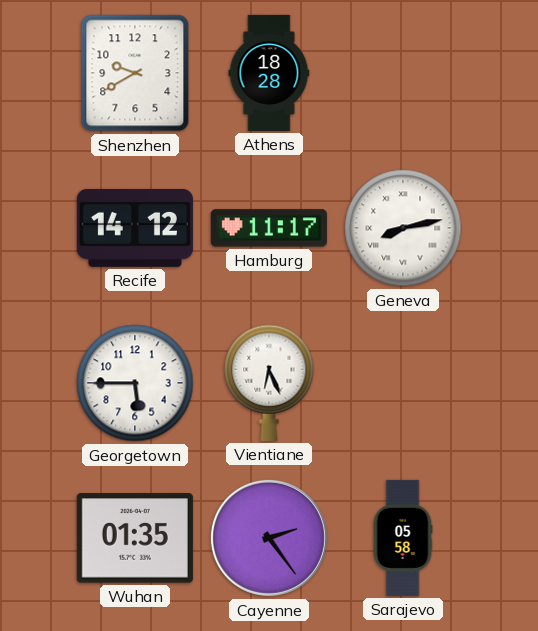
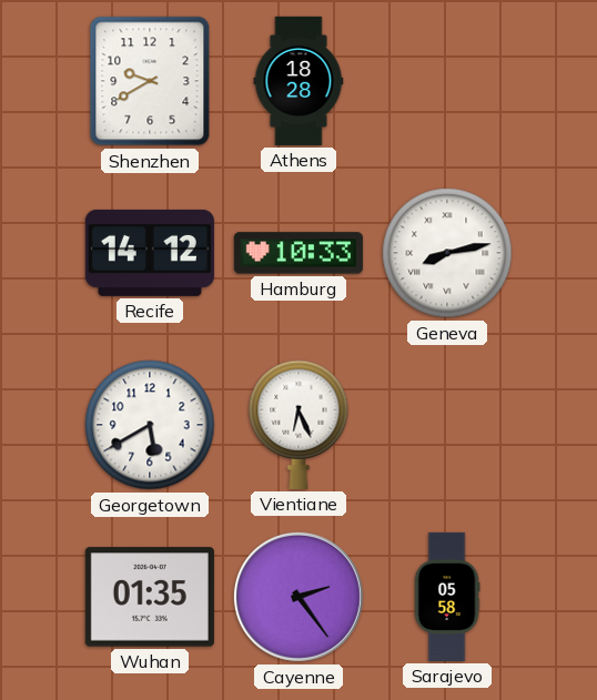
Hamburg: 11:17 -> 10:33
Georgetown: 5:45 -> 5:40
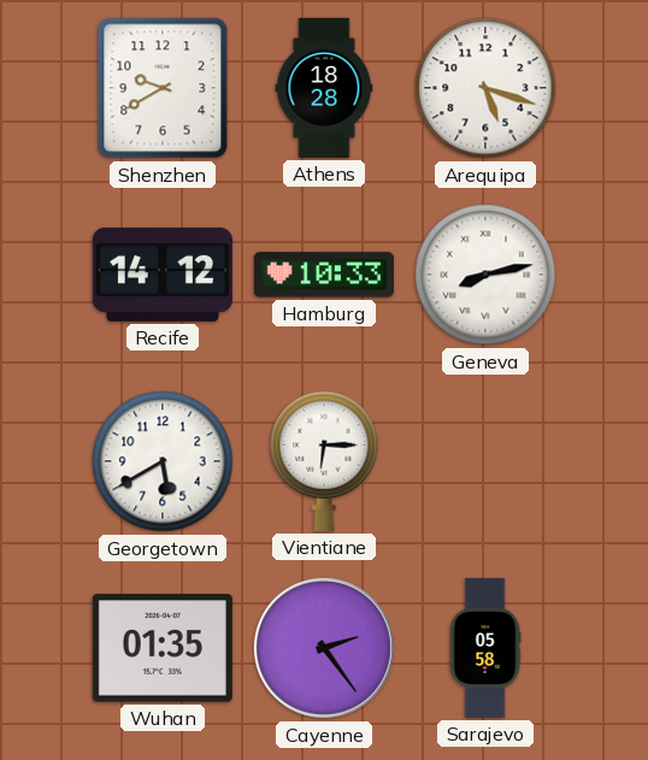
Arequipa: none -> 5:18
Vientiane: 6:26 -> 6:15
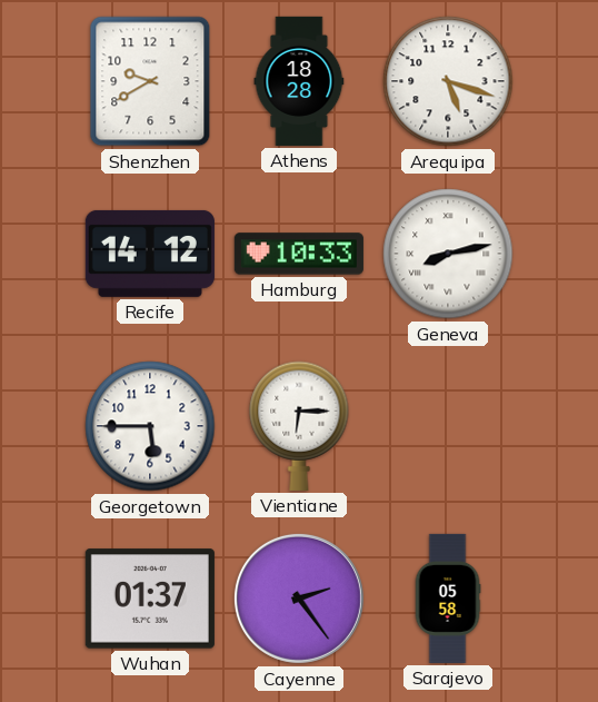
Georgetown: 5:40 -> 5:45
Wuhan: 01:35 -> 01:37
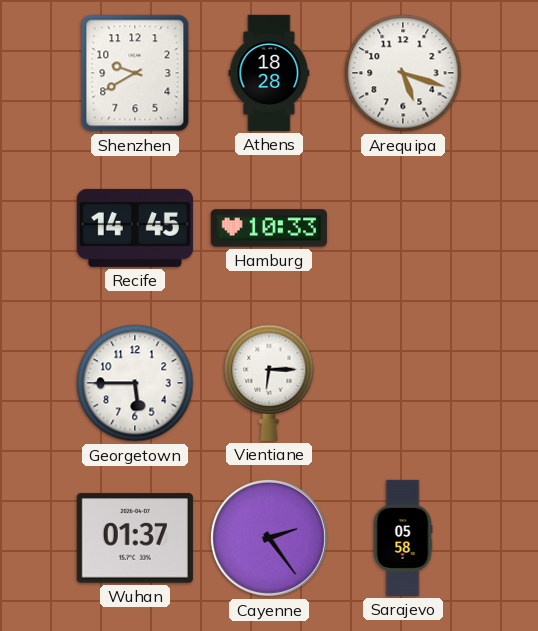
Recife: 14:12 -> 14:45
Geneva: 8:13 -> none
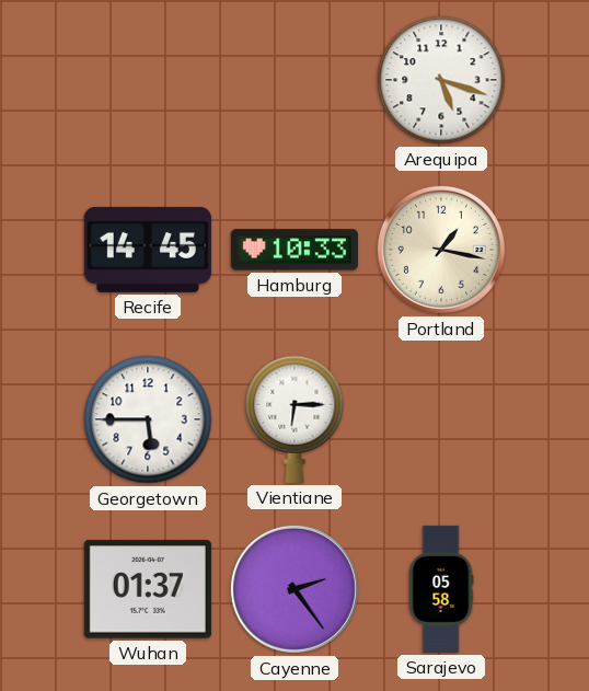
Shenzhen: 9:40 -> none
Athens: 18:28 -> none
Portland: none -> 1:17
